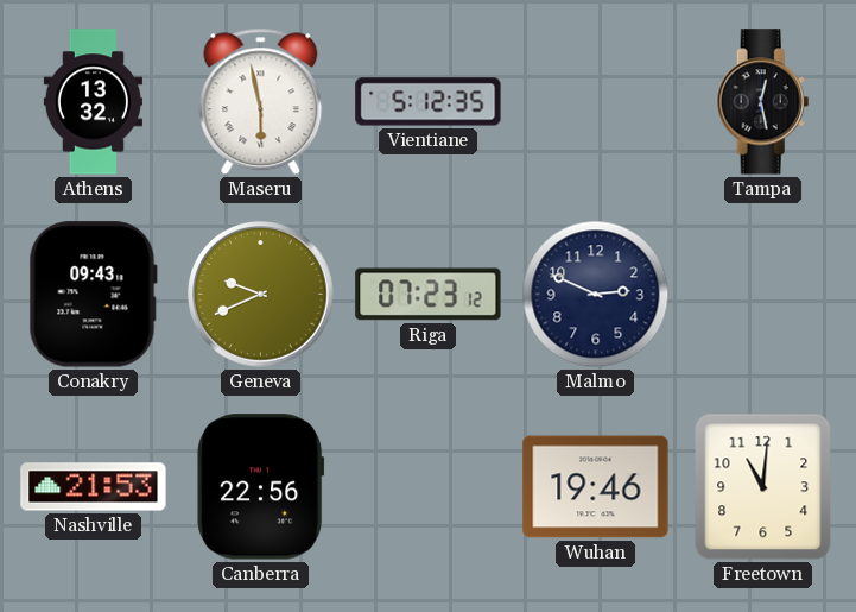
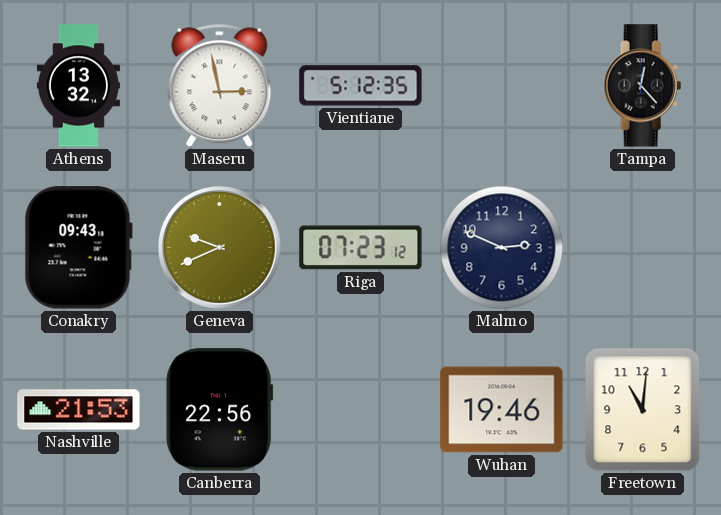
Maseru: 5:58 -> 2:58
Tampa: 12:28 -> 12:23
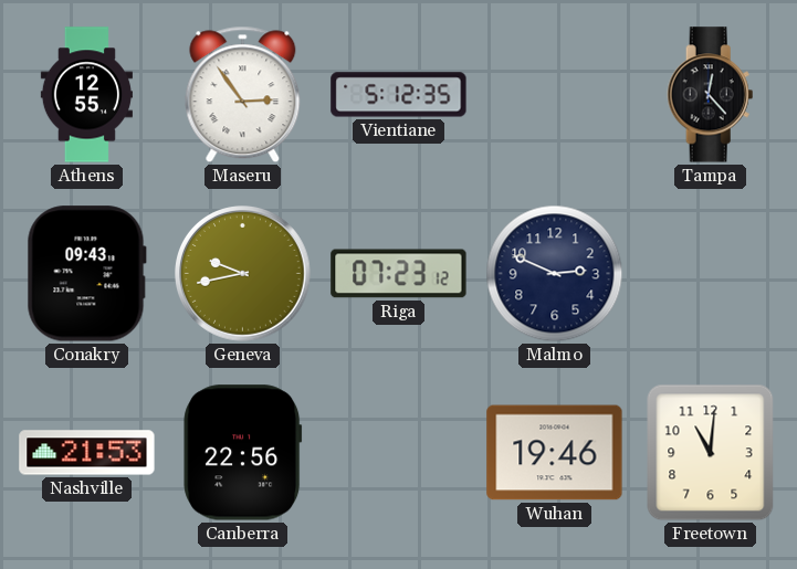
Athens: 13:32 -> 12:55
Maseru: 2:58 -> 2:54
Geneva: 9:41 -> 9:43
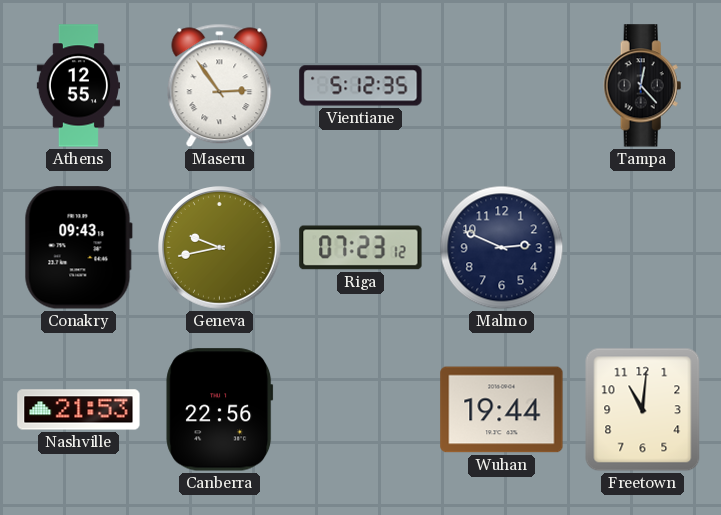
Wuhan: 19:46 -> 19:44
